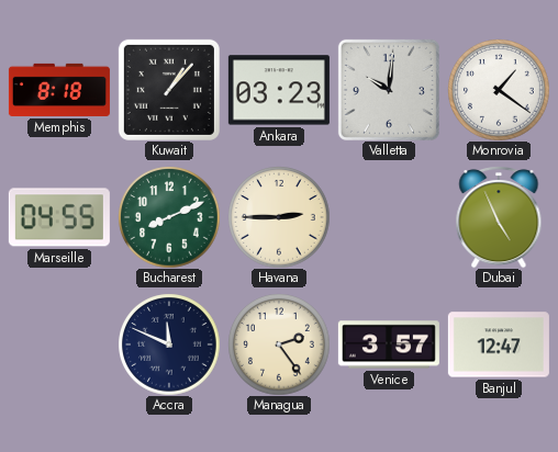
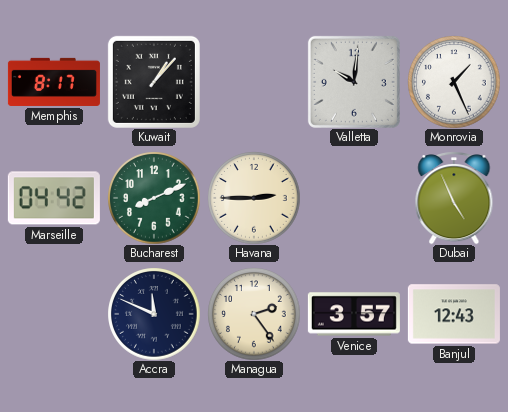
Memphis: 8:18 -> 8:17
Ankara: 03:23 -> none
Monrovia: 1:21 -> 1:26
Marseille: 04:55 -> 04:42
Banjul: 12:47 -> 12:43
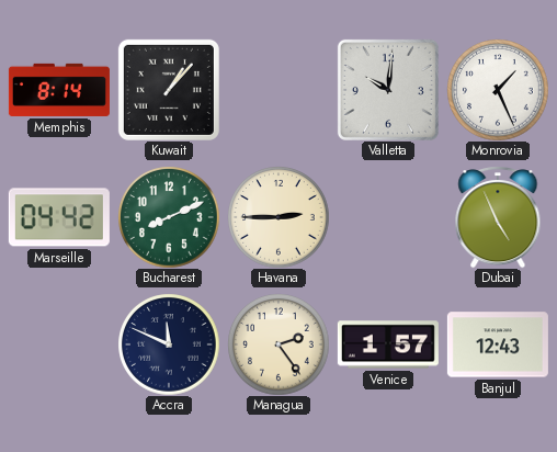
Memphis: 8:17 -> 8:14
Venice: 3:57 -> 1:57
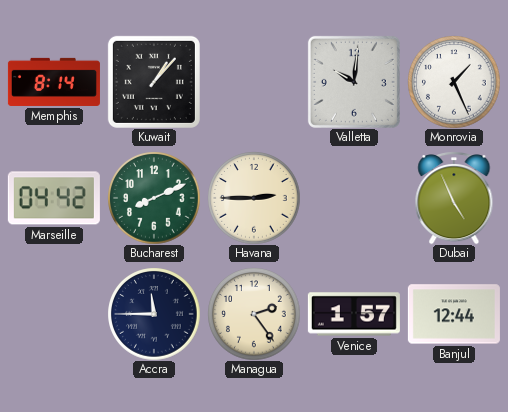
Accra: 11:49 -> 11:45
Banjul: 12:43 -> 12:44
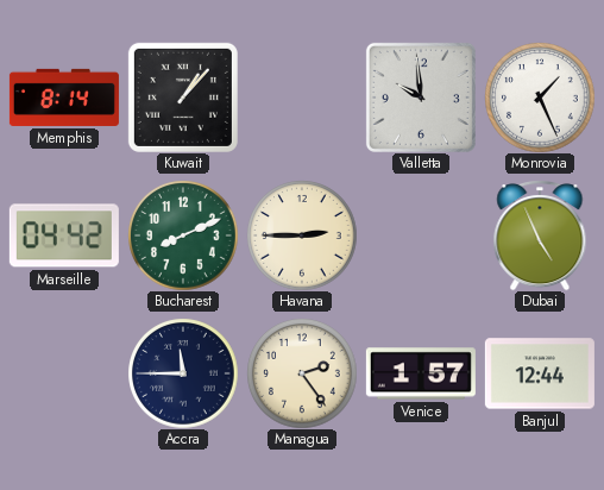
Valletta: 10:01 -> 9:59
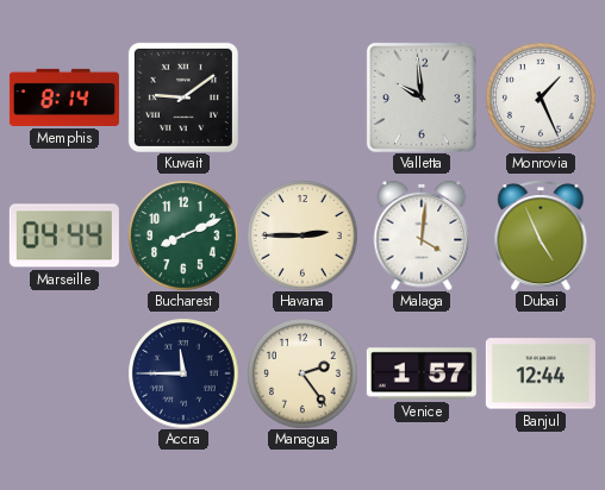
Kuwait: 1:07 -> 9:09
Marseille: 04:42 -> 04:44
Malaga: none -> 4:01
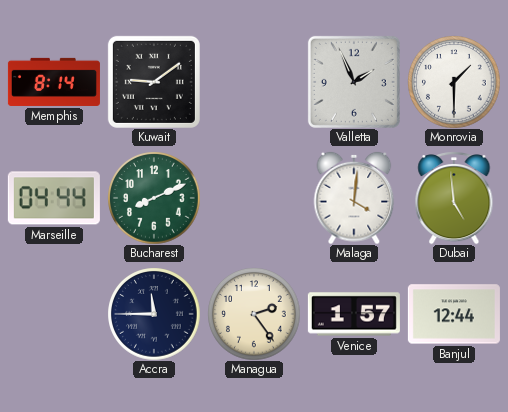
Valletta: 9:59 -> 1:56
Monrovia: 1:26 -> 1:30
Havana: 2:45 -> none
Dubai: 4:56 -> 4:59
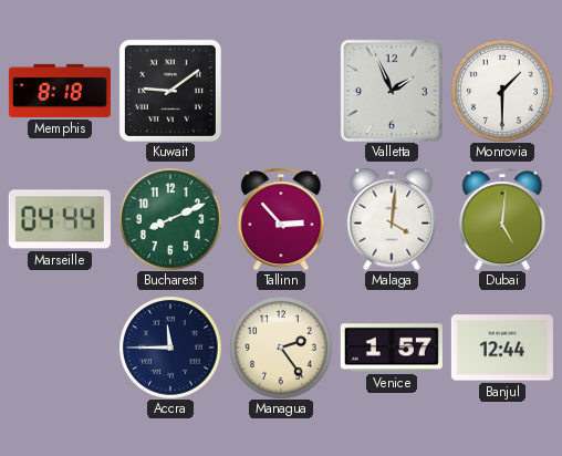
Memphis: 8:14 -> 8:18
Tallinn: none -> 2:53
Dubai: 4:59 -> 5:01
